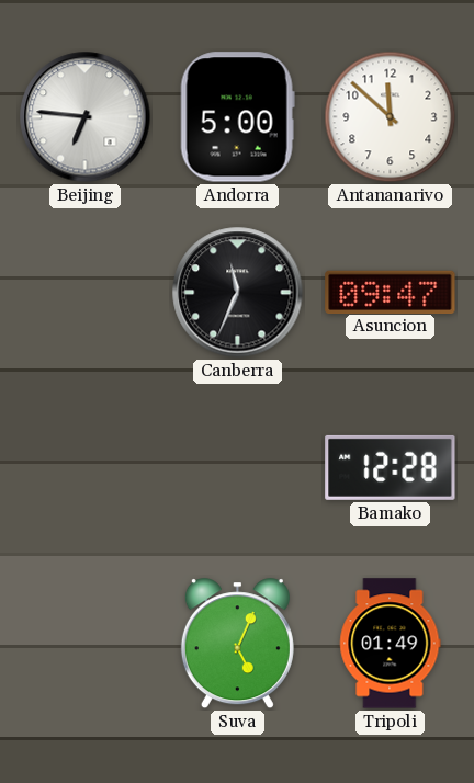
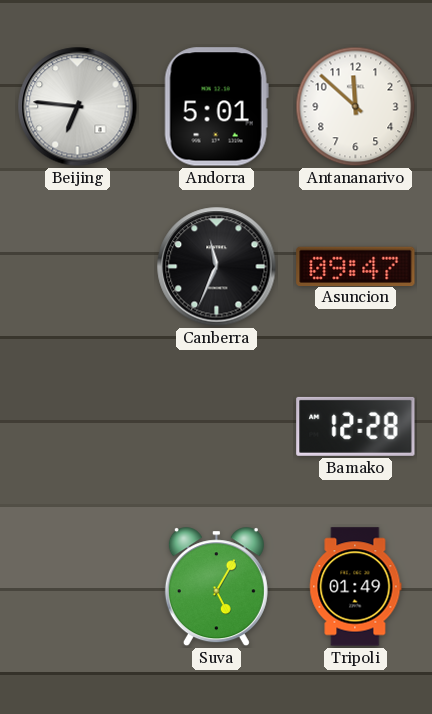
Andorra: 5:00 -> 5:01
Suva: 5:04 -> 5:05
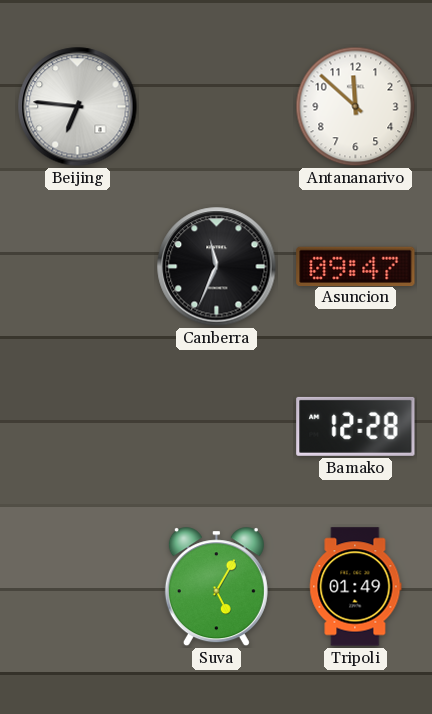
Andorra: 5:01 -> none
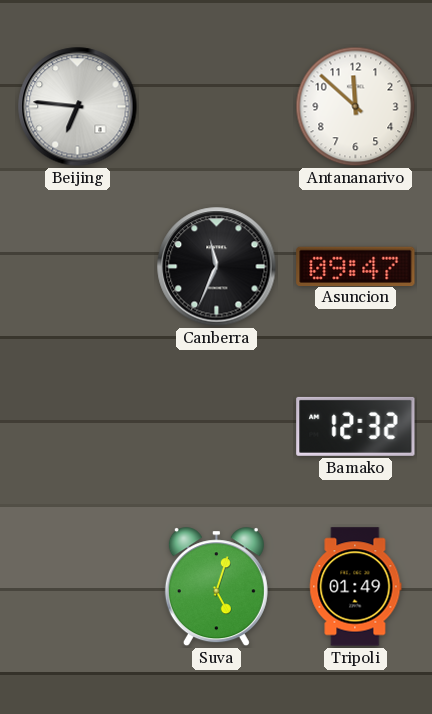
Bamako: 12:28 -> 12:32
Suva: 5:05 -> 5:03
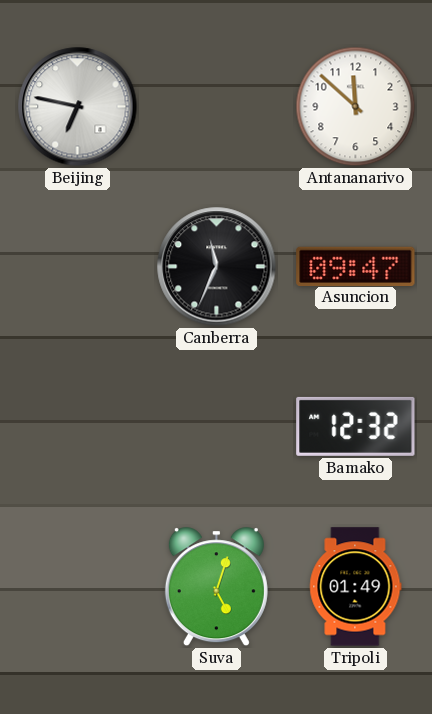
Beijing: 6:46 -> 6:47
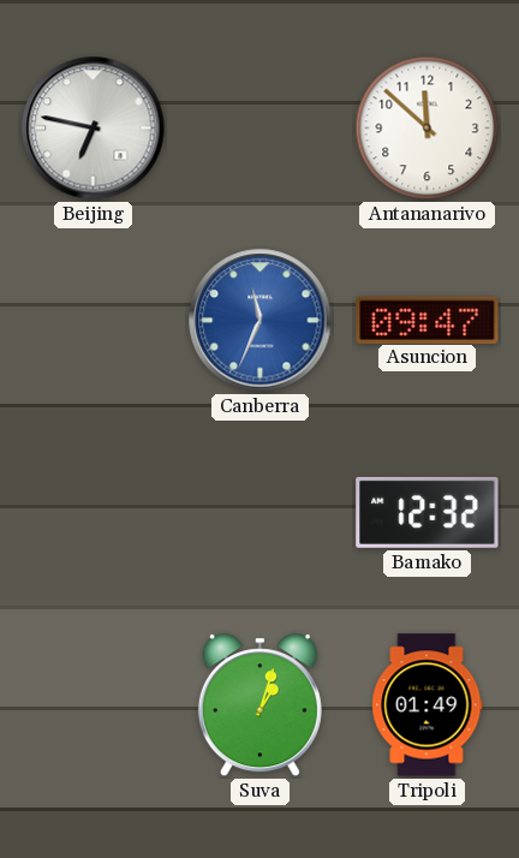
Canberra dial: black -> blue
Suva: 5:03 -> 1:03
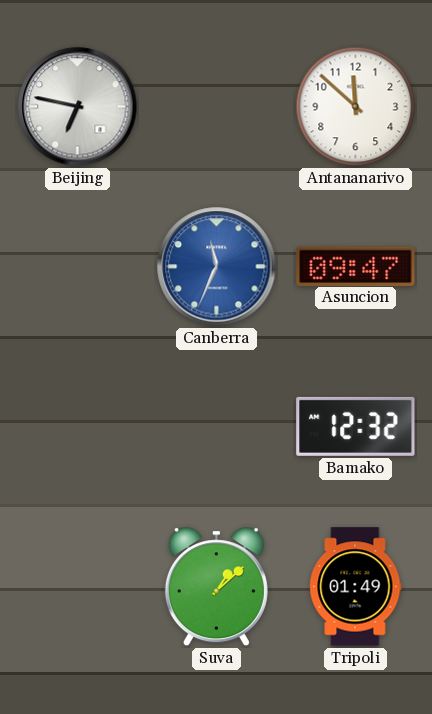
Suva: 1:03 -> 1:08
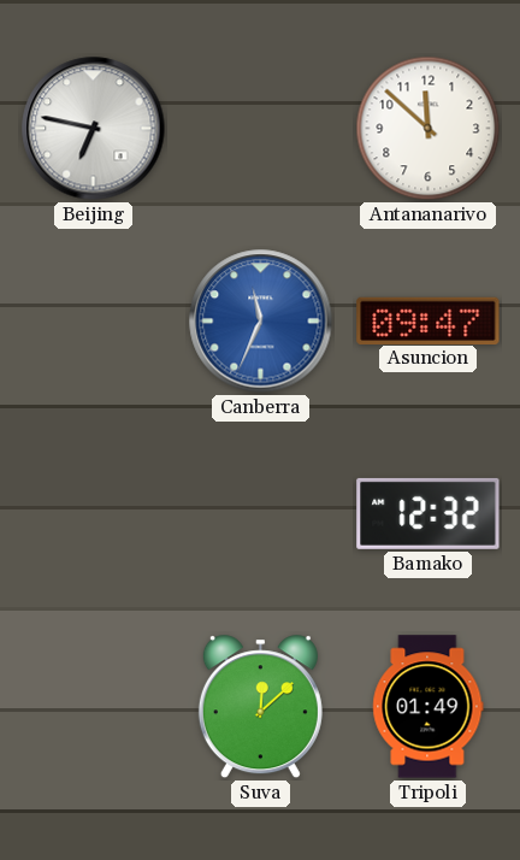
Suva: 1:08 -> 12:08
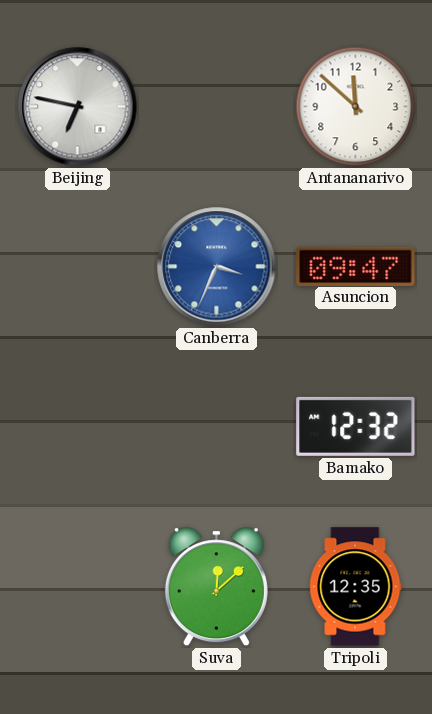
Canberra: 11:34 -> 3:34
Tripoli: 01:49 -> 12:35
